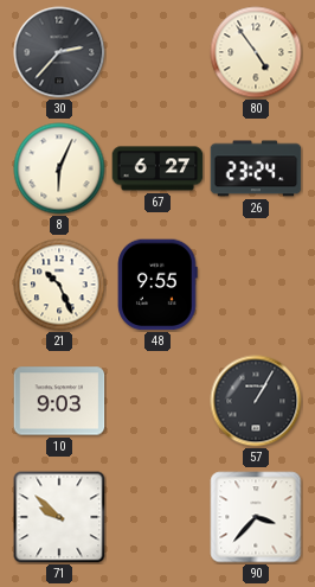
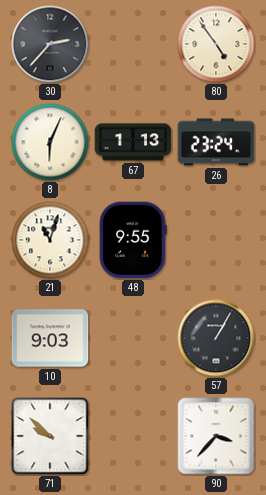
67: 6:27 -> 1:13
21: 10:26 -> 11:03
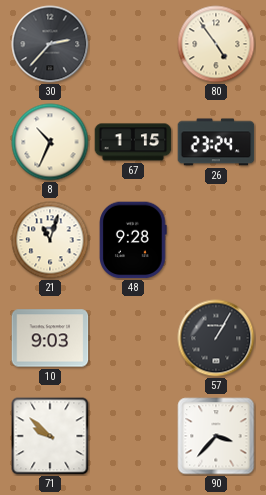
8: 6:04 -> 10:34
67: 1:13 -> 1:15
48: 9:55 -> 9:28
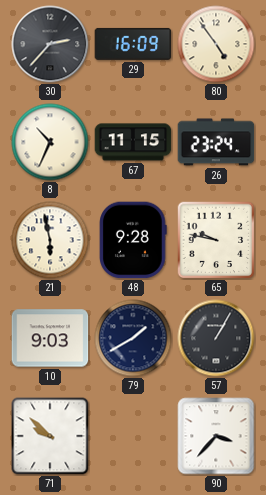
29: none -> 16:09
67: 1:15 -> 11:15
21: 11:03 -> 5:58
65: none -> 9:47
79: none -> 1:40
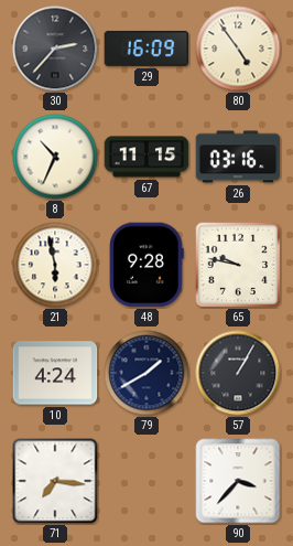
26: 23:24 -> 03:16
10: 9:03 -> 4:24
71: 9:52 -> 7:16
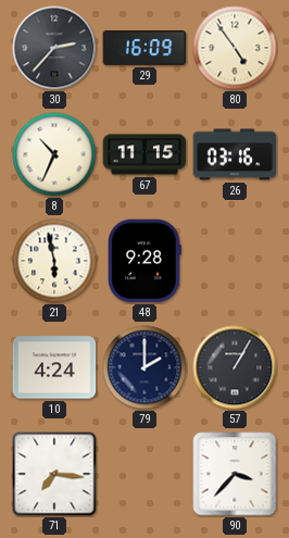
65: 9:47 -> none
79: 1:40 -> 2:00
